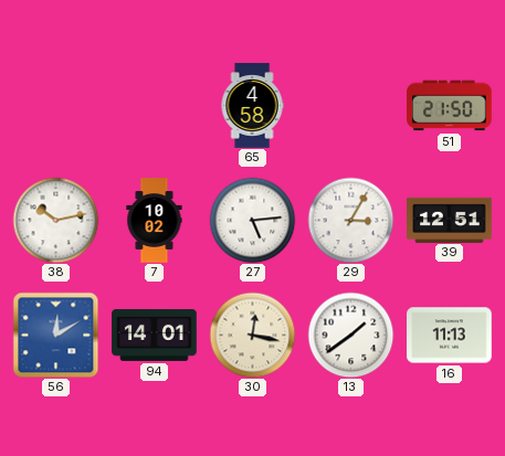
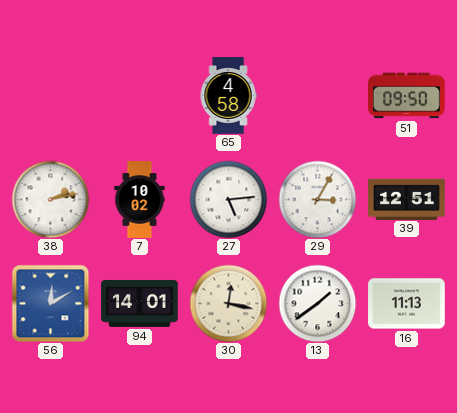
51: 21:50 -> 09:50
38: 10:13 -> 2:13
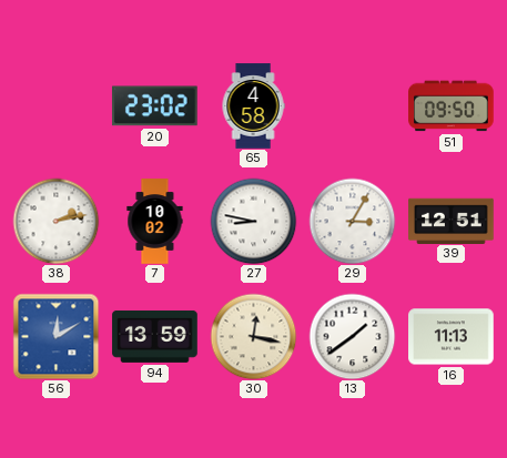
20: none -> 23:02
27: 5:14 -> 8:47
94: 14:01 -> 13:59
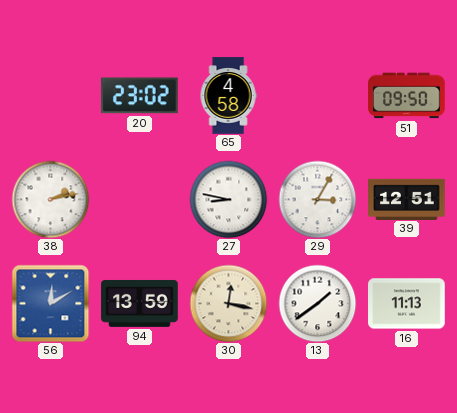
7: 10:02 -> none
